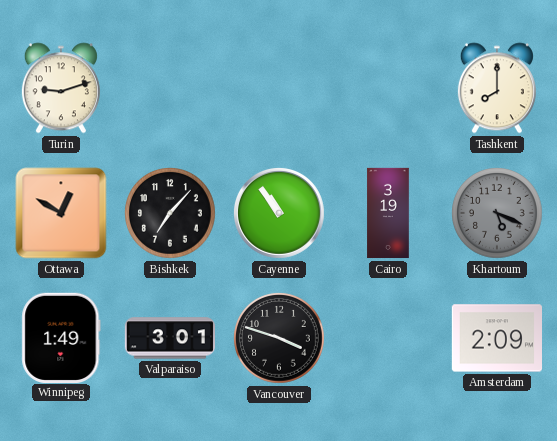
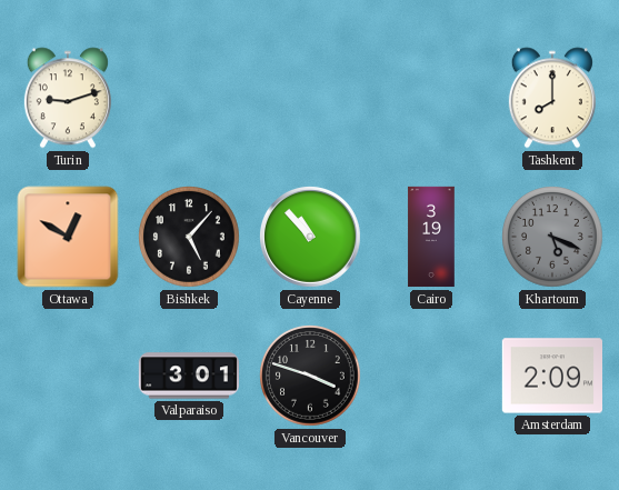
Bishkek: 7:07 -> 5:07
Cayenne: 10:54 -> 10:53
Winnipeg: 1:49 -> none
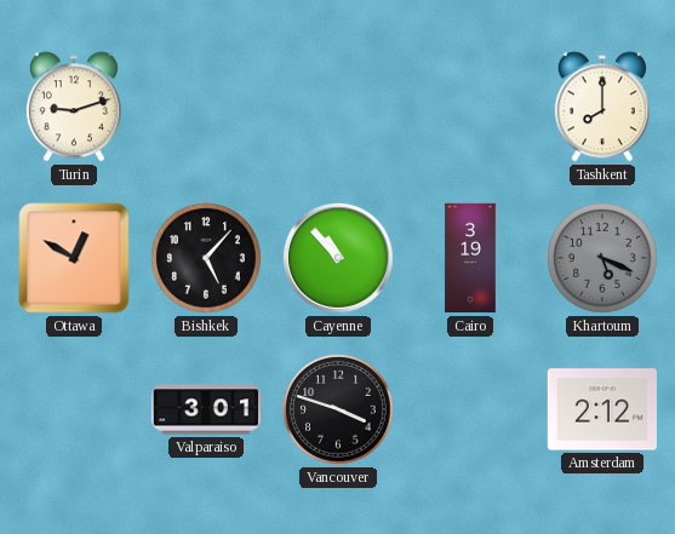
Amsterdam: 2:09 -> 2:12
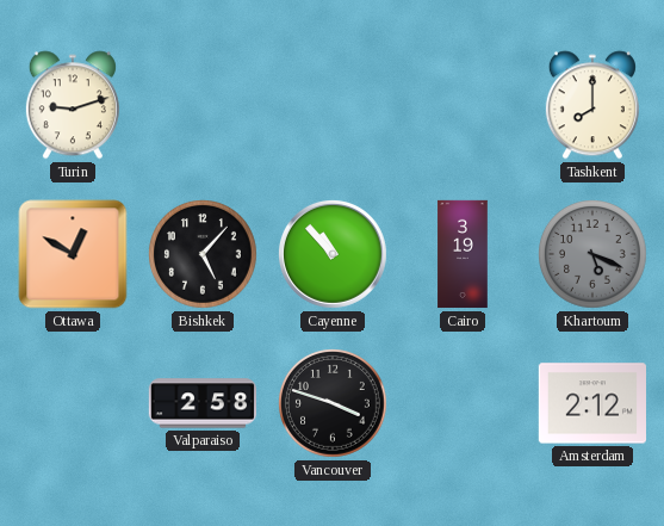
Valparaiso: 3:01 -> 2:58
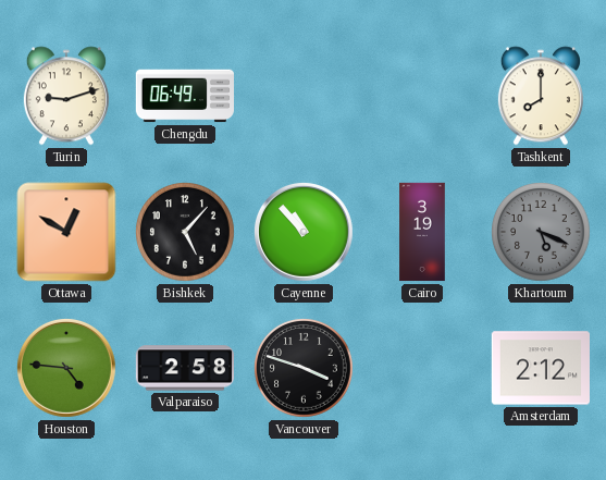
Chengdu: none -> 06:49
Houston: none -> 4:46
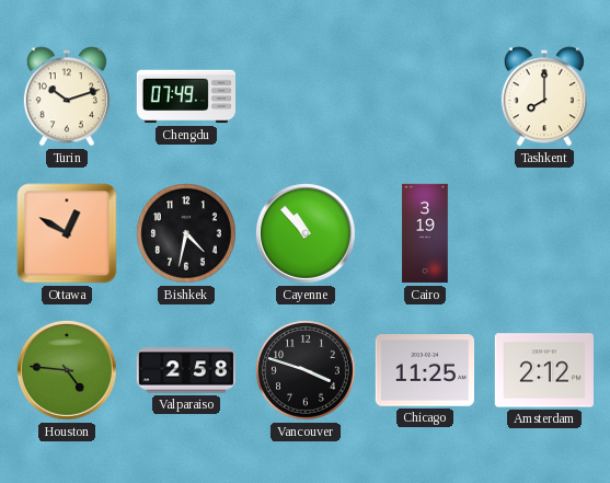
Turin: 9:12 -> 10:12
Chengdu: 06:49 -> 07:49
Bishkek: 5:07 -> 4:32
Khartoum: 5:19 -> none
Chicago: none -> 11:25
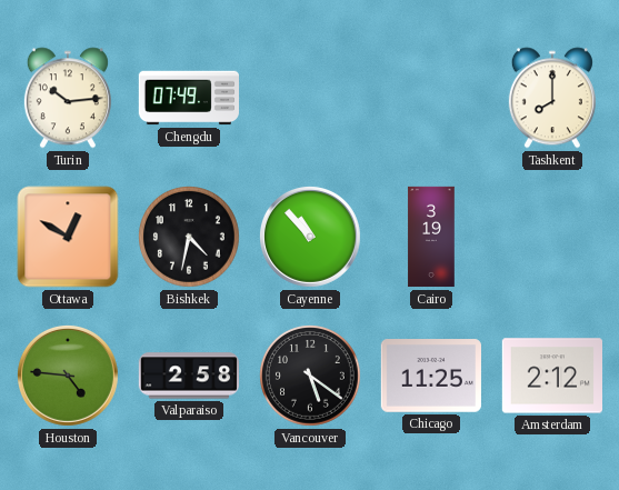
Turin: 10:12 -> 10:14
Vancouver: 3:48 -> 5:21
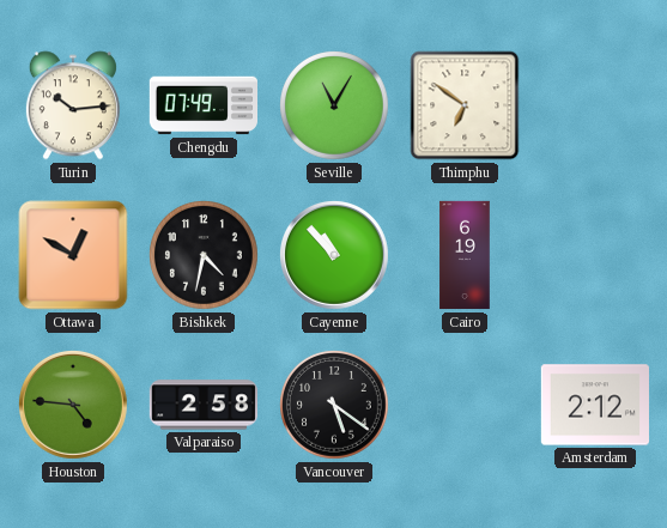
Seville: none -> 11:05
Thimphu: none -> 6:51
Tashkent: 8:00 -> none
Cairo: 3:19 -> 6:19
Chicago: 11:25 -> none
